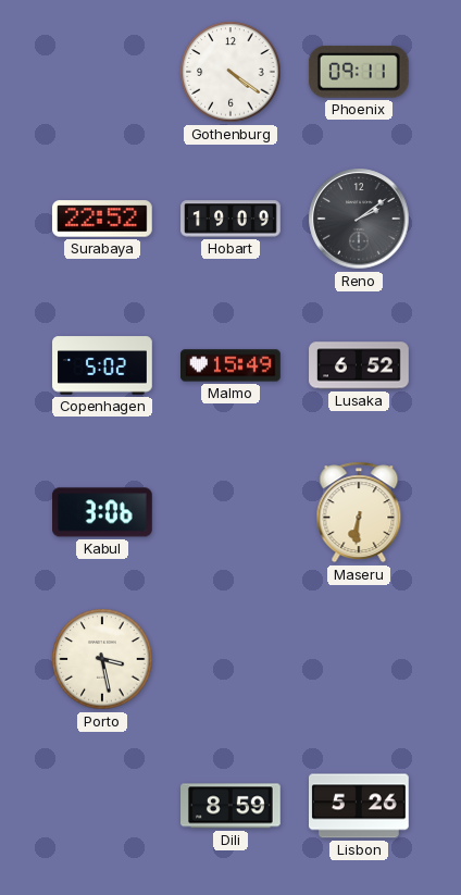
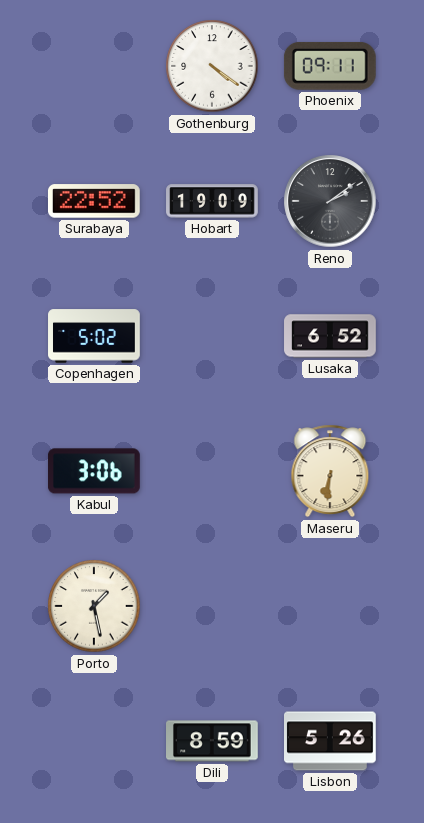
Malmo: 15:49 -> none
Porto: 3:28 -> 1:28
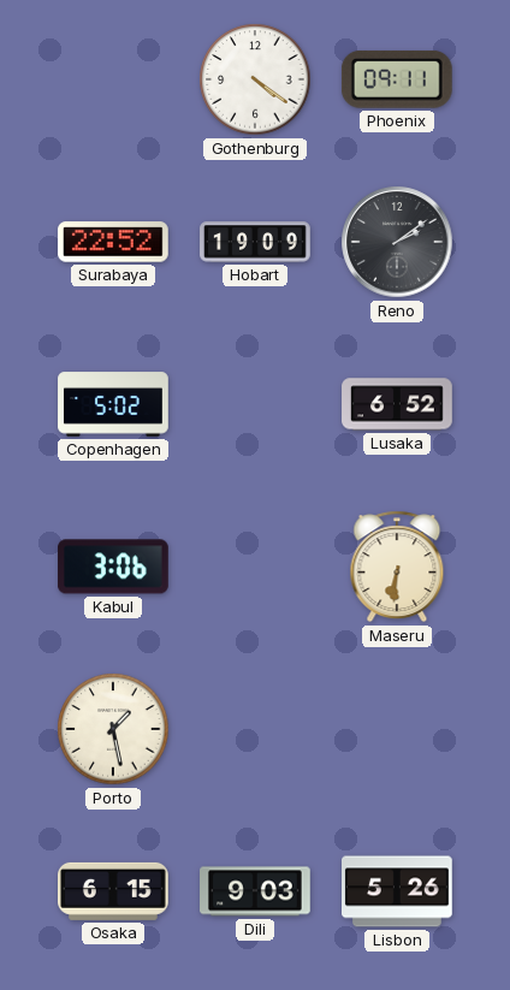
Osaka: none -> 6:15
Dili: 8:59 -> 9:03
